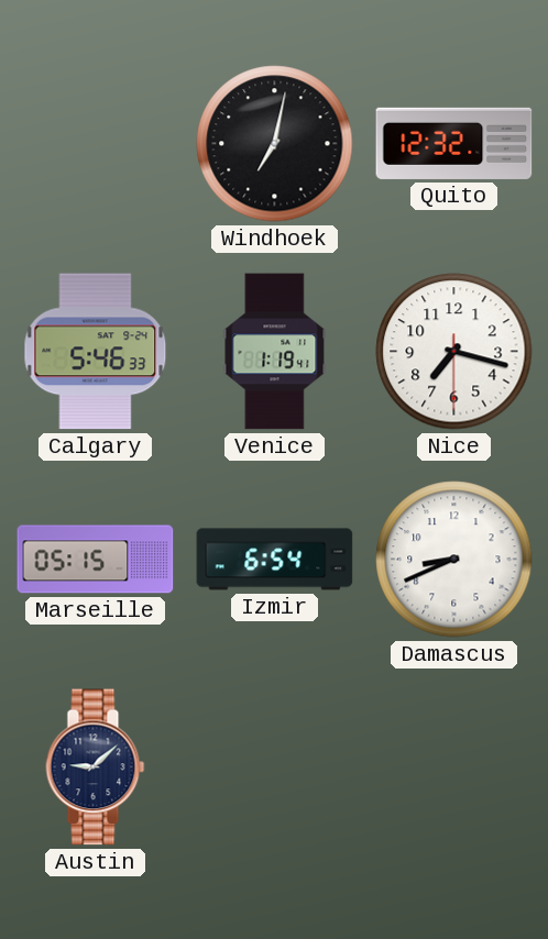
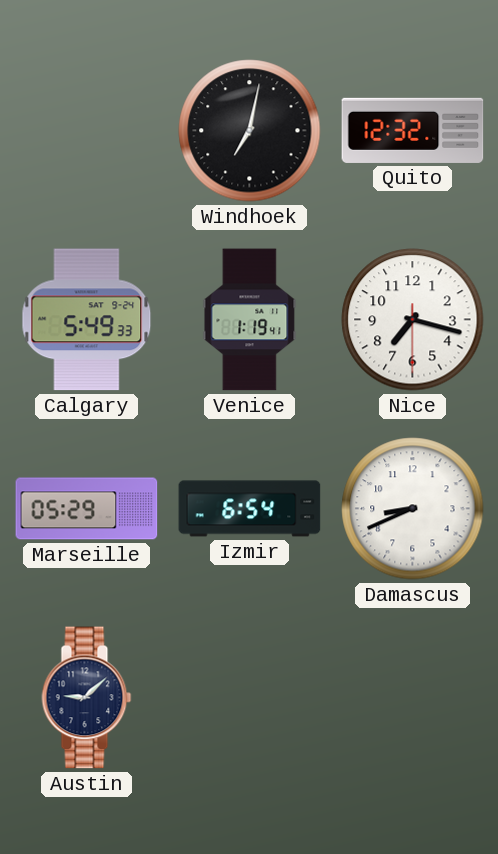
Calgary: 5:46 -> 5:49
Marseille: 05:15 -> 05:29
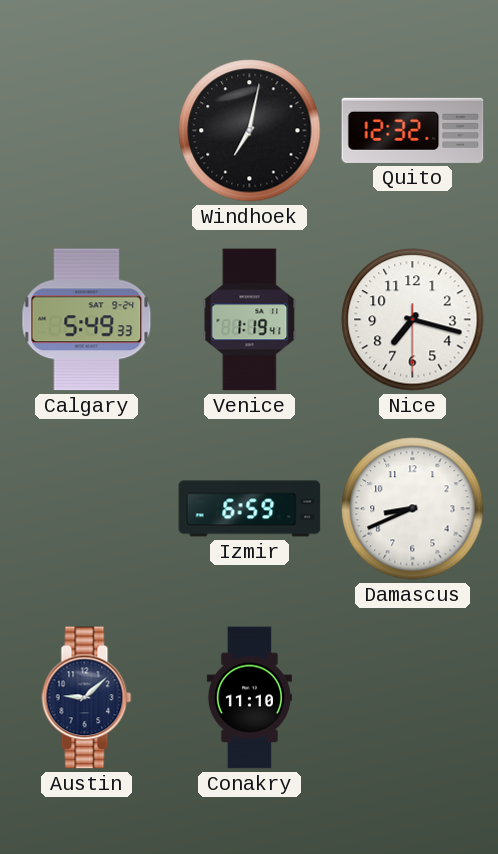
Marseille: 05:29 -> none
Izmir: 6:54 -> 6:59
Conakry: none -> 11:10
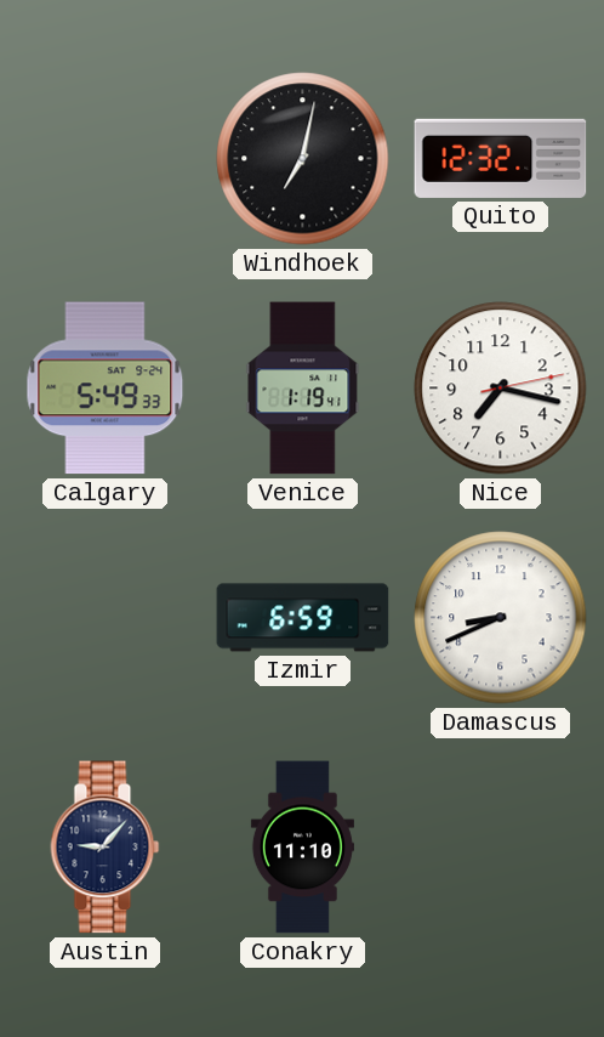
Nice: 7:17:30 -> 7:17:13
Austin: 9:08 -> 9:07
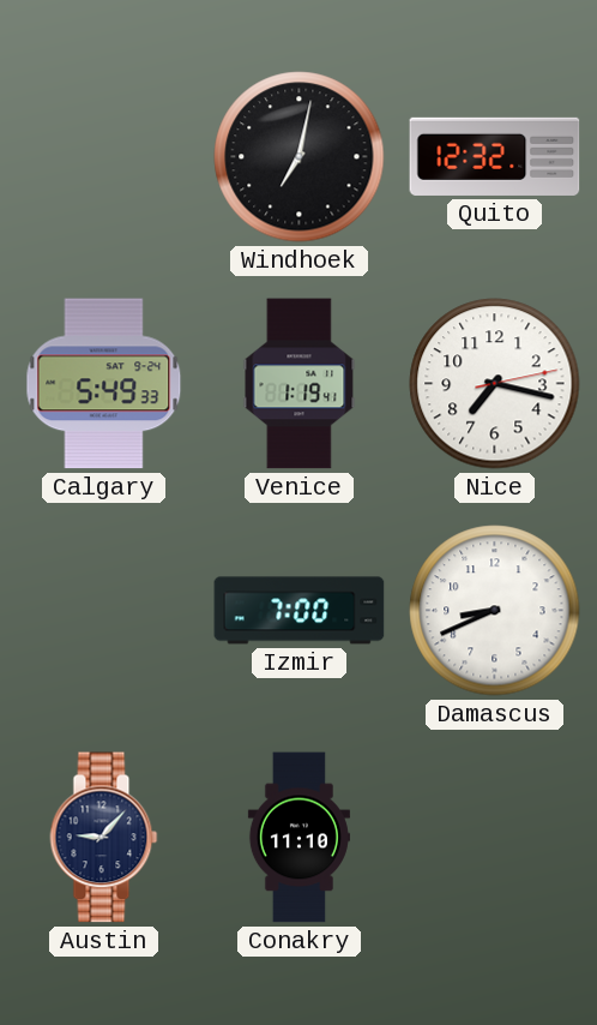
Izmir: 6:59 -> 7:00
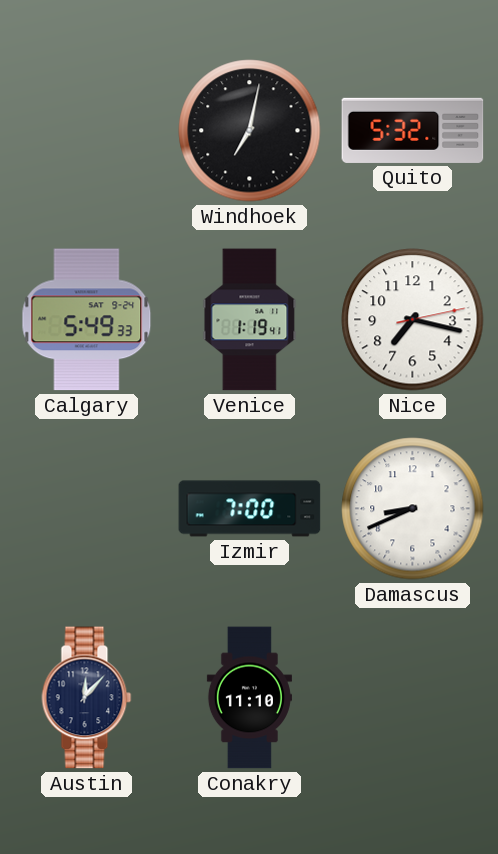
Quito: 12:32 -> 5:32
Austin: 9:07 -> 12:07
